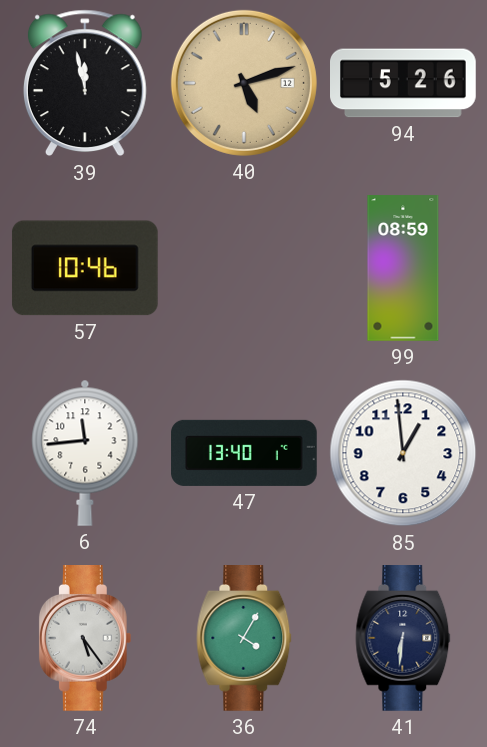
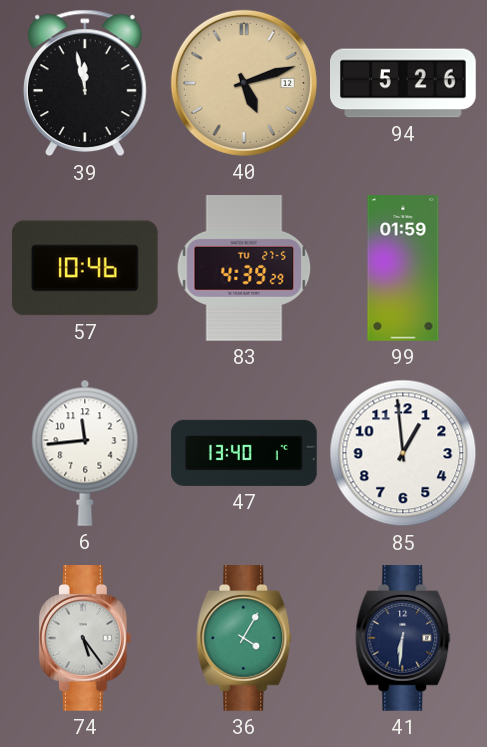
83: none -> 4:39
99: 08:59 -> 01:59
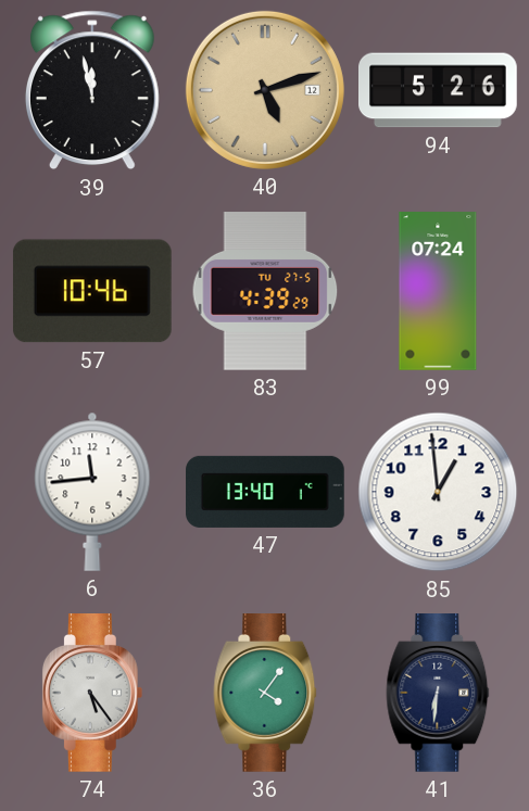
99: 01:59 -> 07:24
36: 4:05 -> 4:06
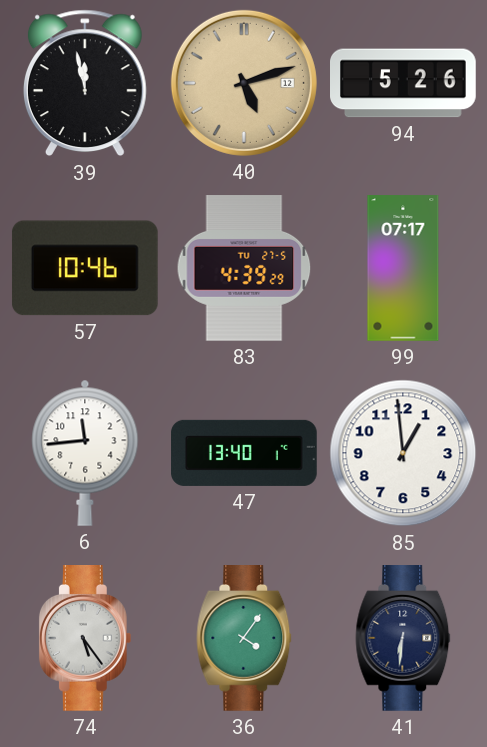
99: 07:24 -> 07:17
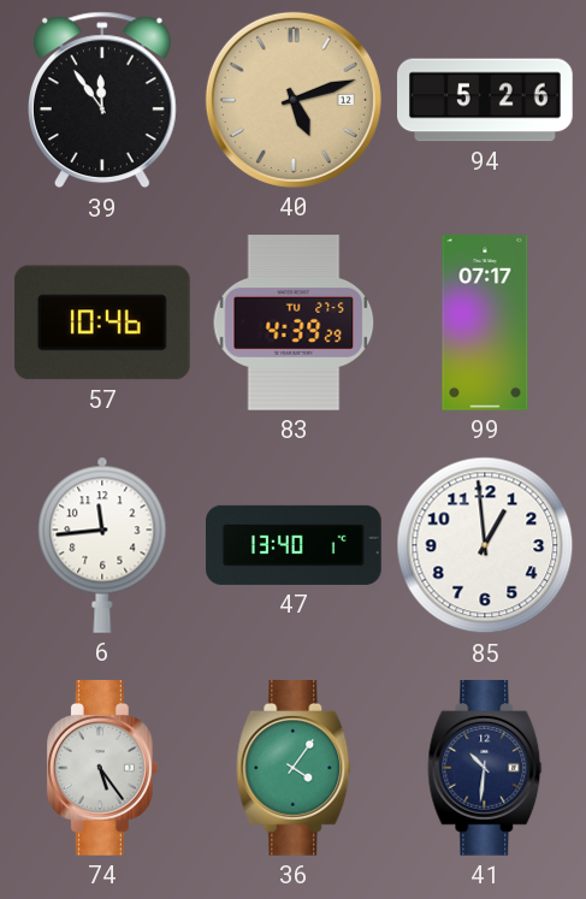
39: 11:58 -> 11:54
41: 6:31 -> 10:31
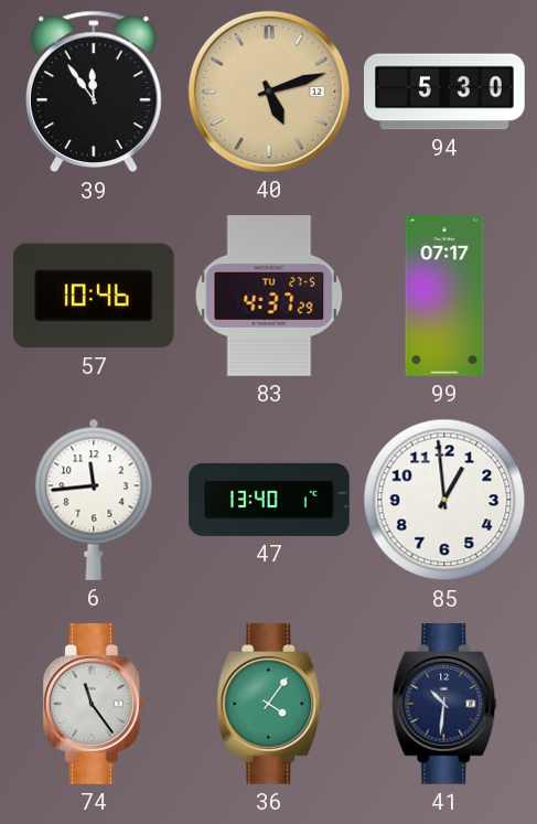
94: 5:26 -> 5:30
83: 4:39 -> 4:37
74: 5:24 -> 11:24
